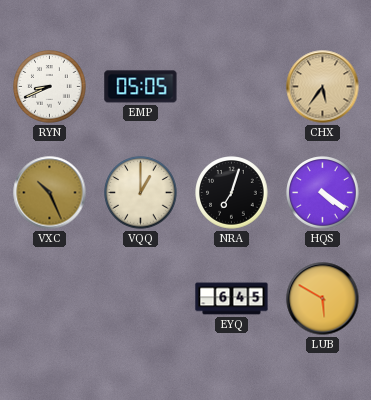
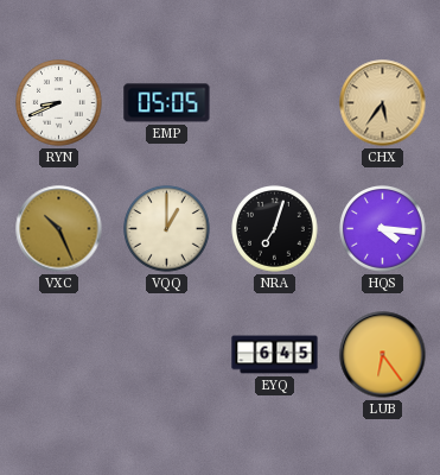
HQS: 4:21 -> 4:16
LUB: 5:50 -> 6:24
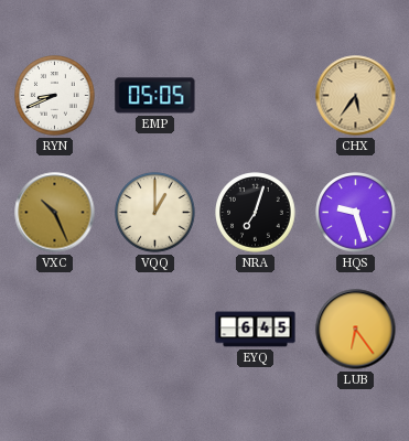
HQS: 4:16 -> 9:27
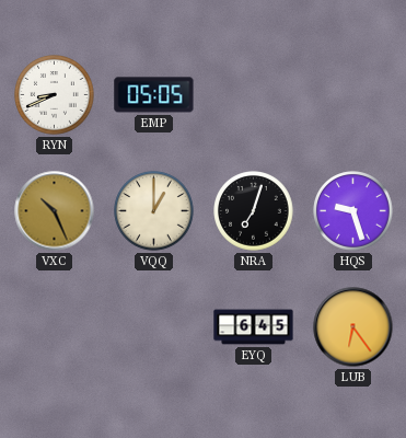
CHX: 5:36 -> none
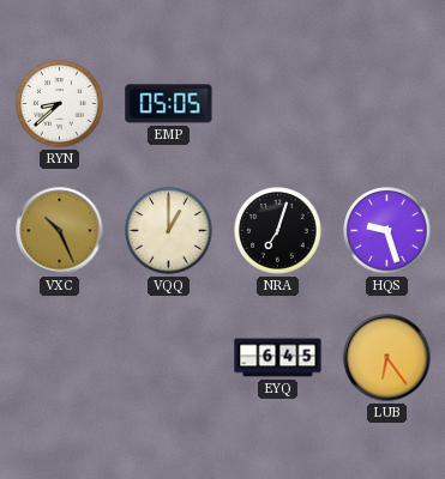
RYN: 8:41 -> 8:38
